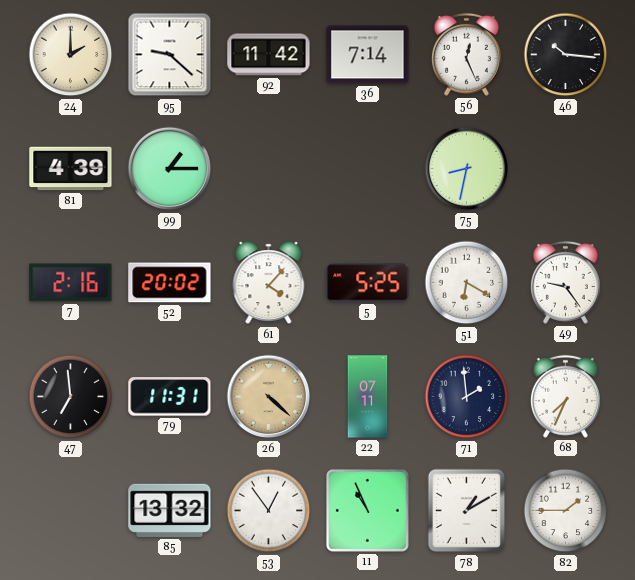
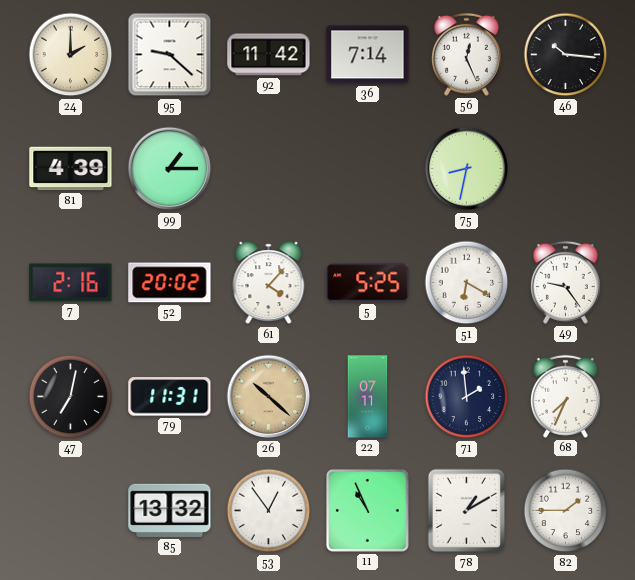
47: 6:59 -> 7:02
26: 4:22 -> 10:22
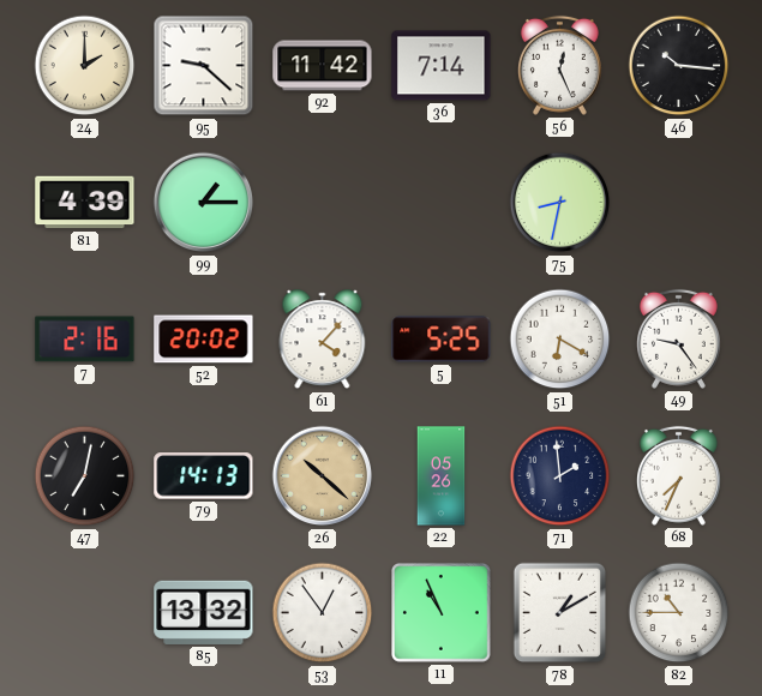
79: 11:31 -> 14:13
22: 07:11 -> 05:26
82: 1:45 -> 10:45
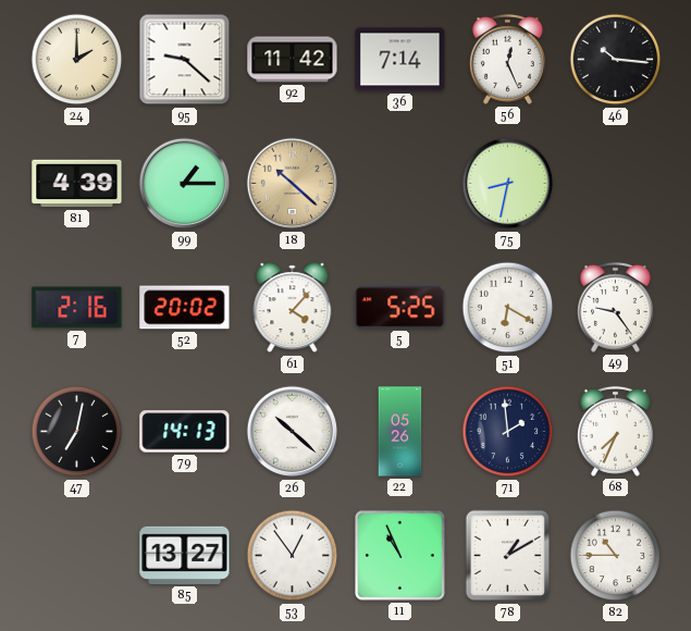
18: none -> 10:22
26 dial: champagne -> white
85: 13:32 -> 13:27
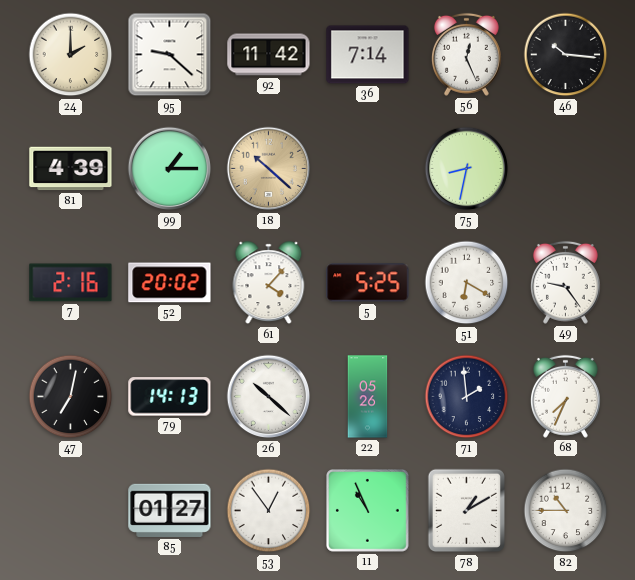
85: 13:27 -> 01:27
